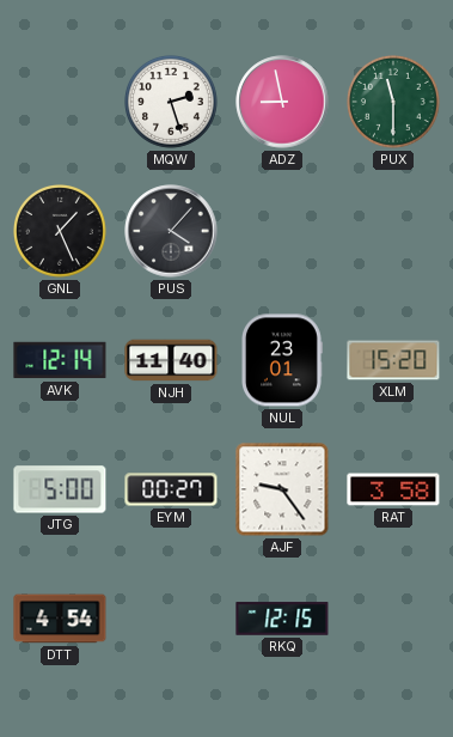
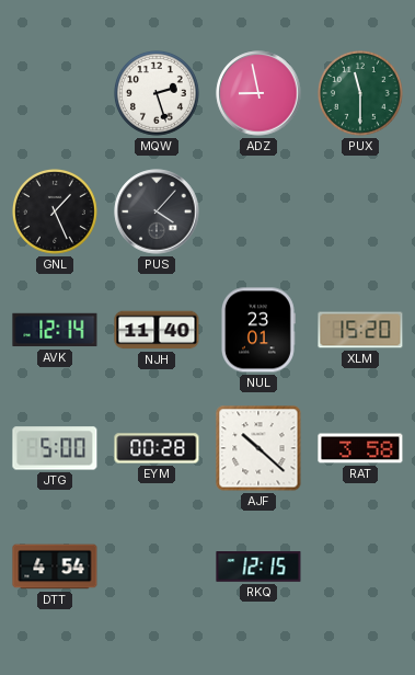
EYM: 00:27 -> 00:28
AJF: 9:24 -> 10:22
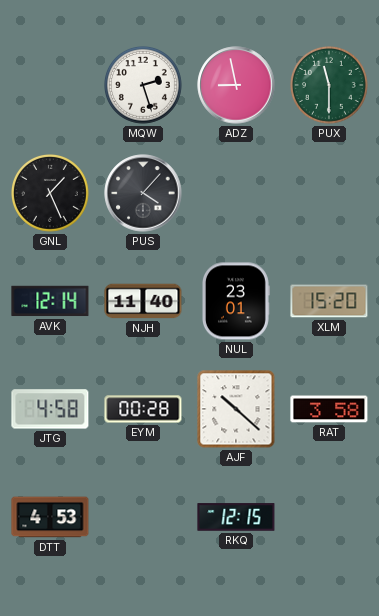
JTG: 5:00 -> 4:58
DTT: 4:54 -> 4:53
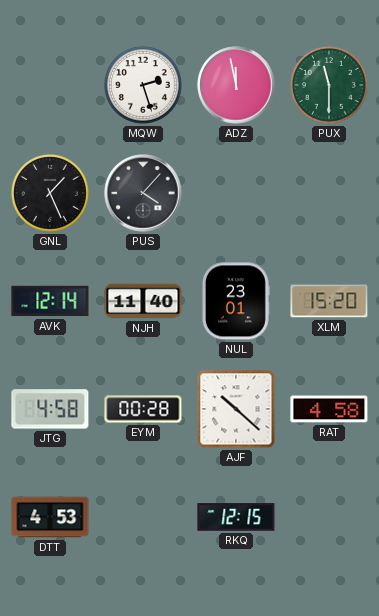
ADZ: 8:58 -> 11:58
RAT: 3:58 -> 4:58
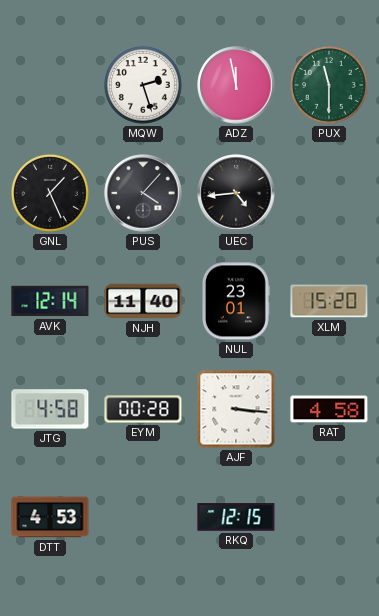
UEC: none -> 4:44
AJF: 10:22 -> 3:16
